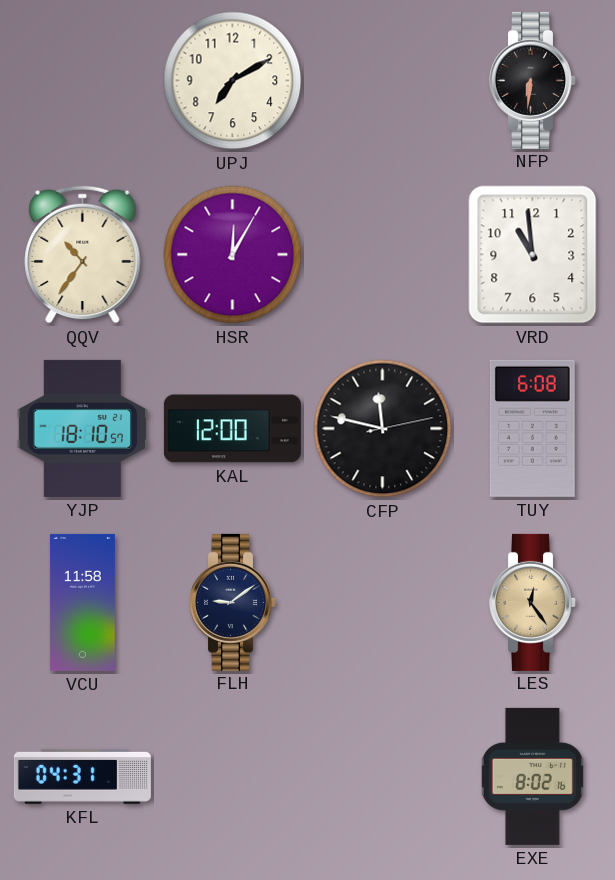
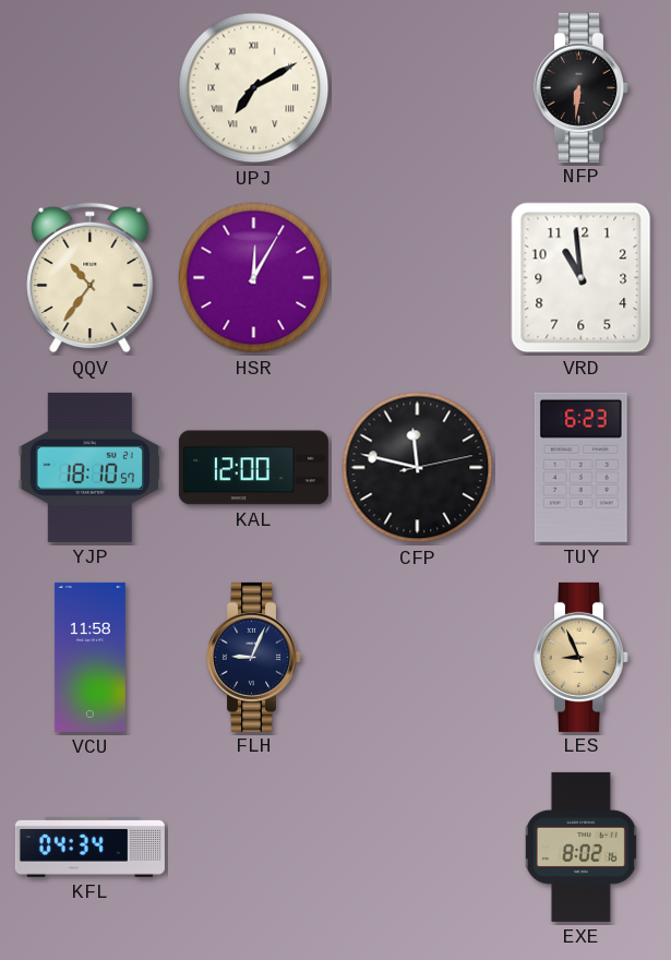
UPJ numerals: Arabic -> Roman
TUY: 6:08 -> 6:23
FLH: 9:09 -> 9:04
LES: 12:24 -> 8:56
KFL: 04:31 -> 04:34
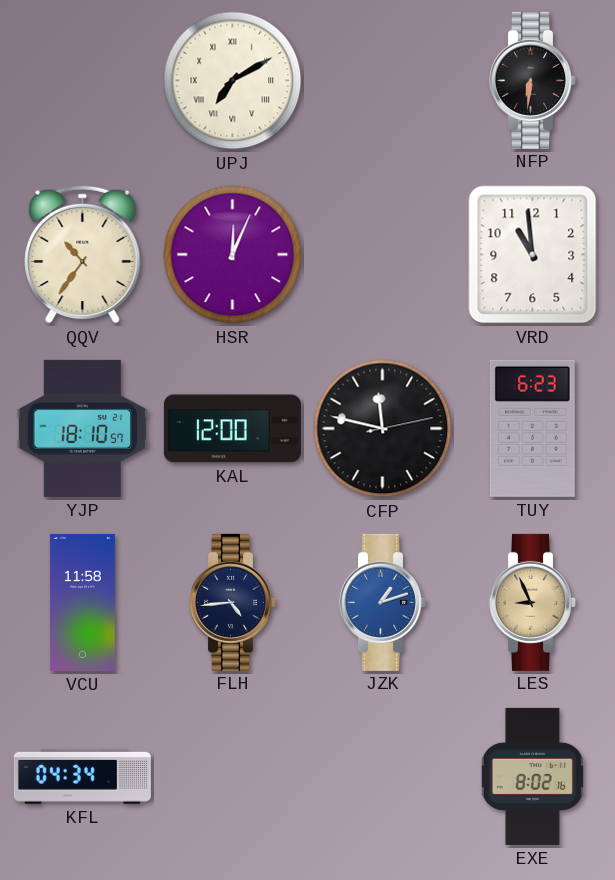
HSR: 12:05 -> 12:04
FLH: 9:04 -> 4:44
JZK: none -> 1:12
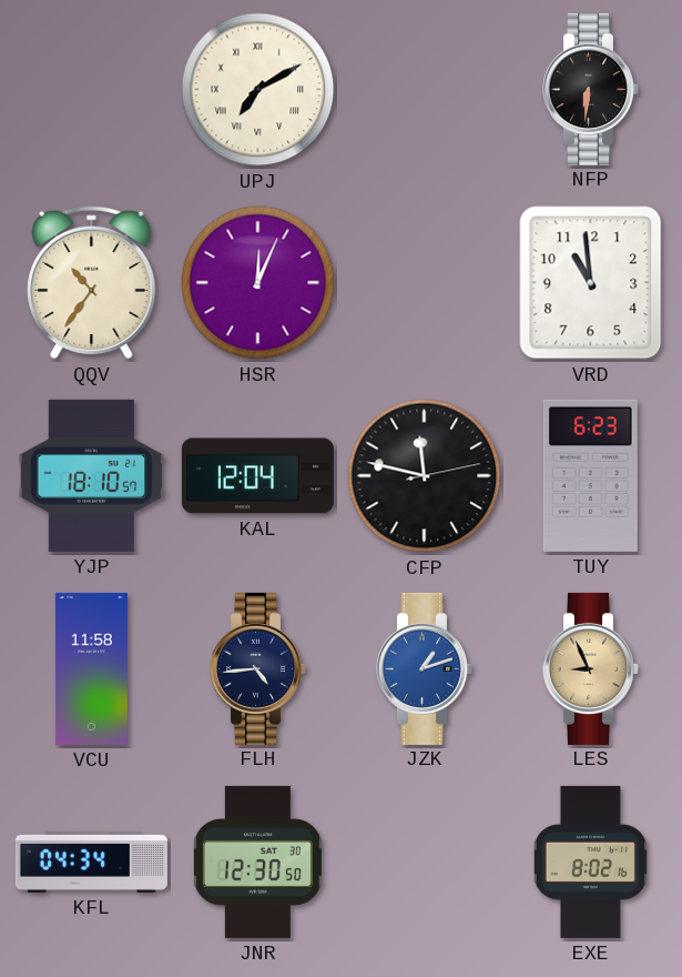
KAL: 12:00 -> 12:04
JNR: none -> 12:30
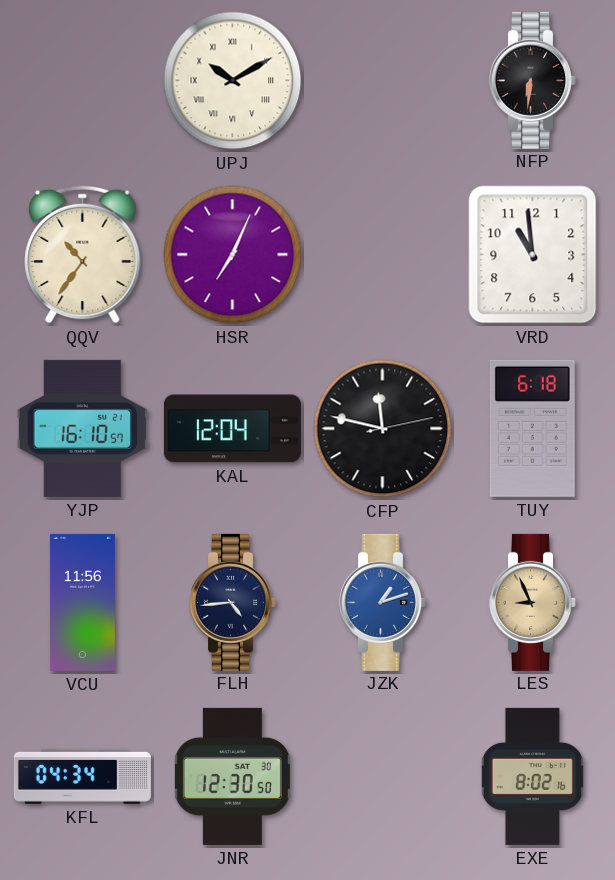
UPJ: 7:10 -> 10:10
HSR: 12:04 -> 7:04
YJP: 18:10 -> 16:10
TUY: 6:23 -> 6:18
VCU: 11:58 -> 11:56
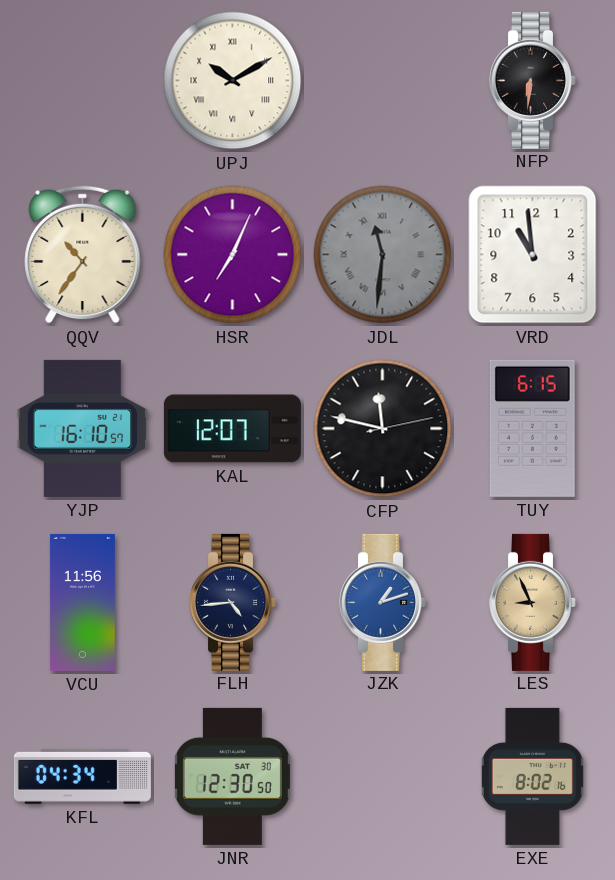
JDL: none -> 11:31
KAL: 12:04 -> 12:07
TUY: 6:18 -> 6:15
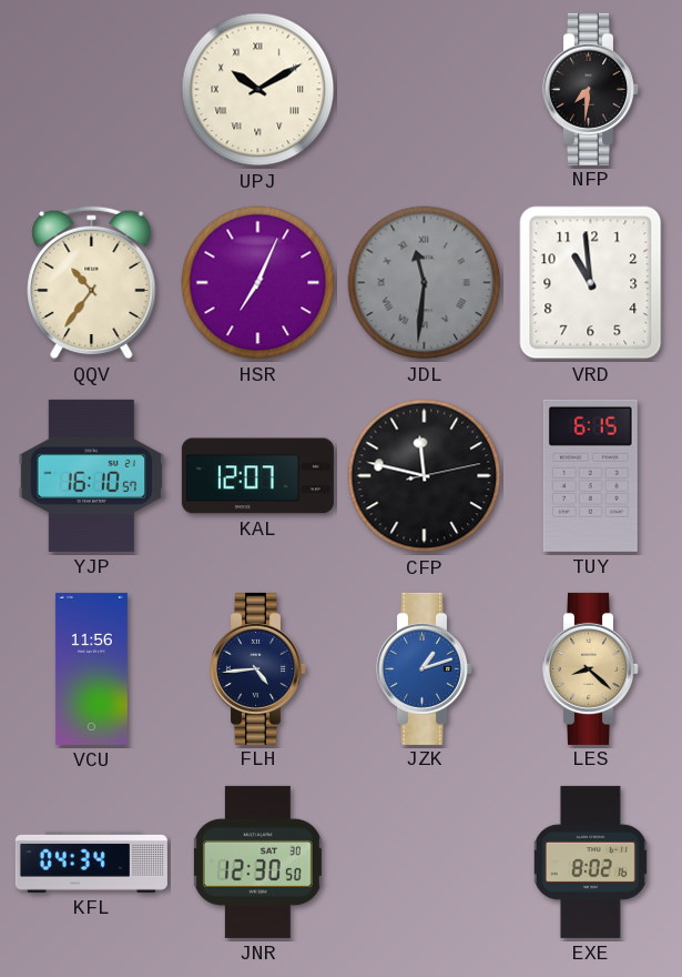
NFP: 6:31 -> 7:31
LES: 8:56 -> 8:22
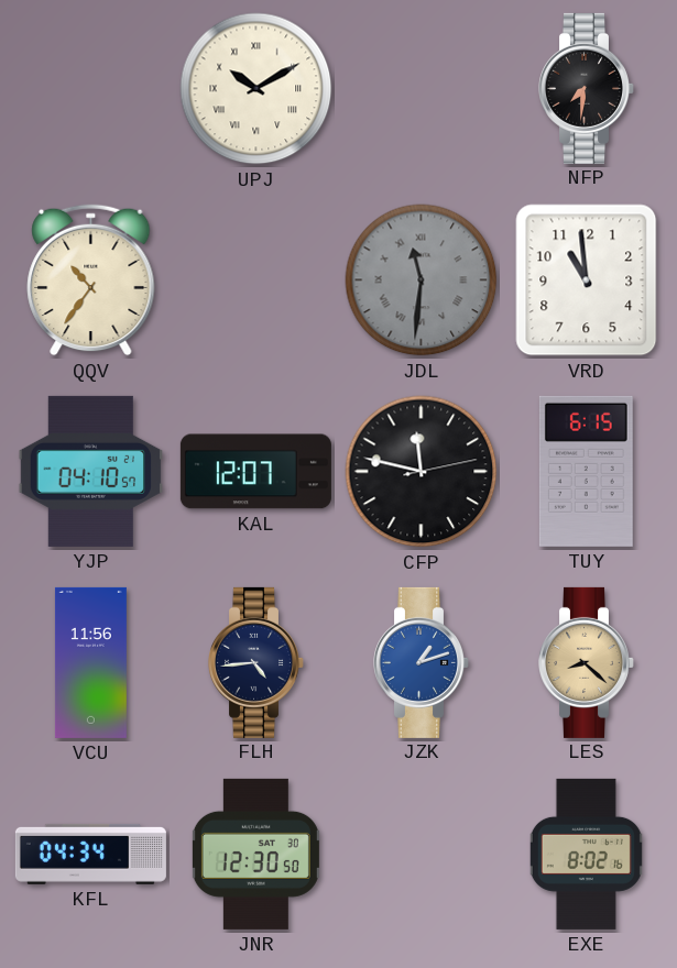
HSR: 7:04 -> none
YJP: 16:10 -> 04:10
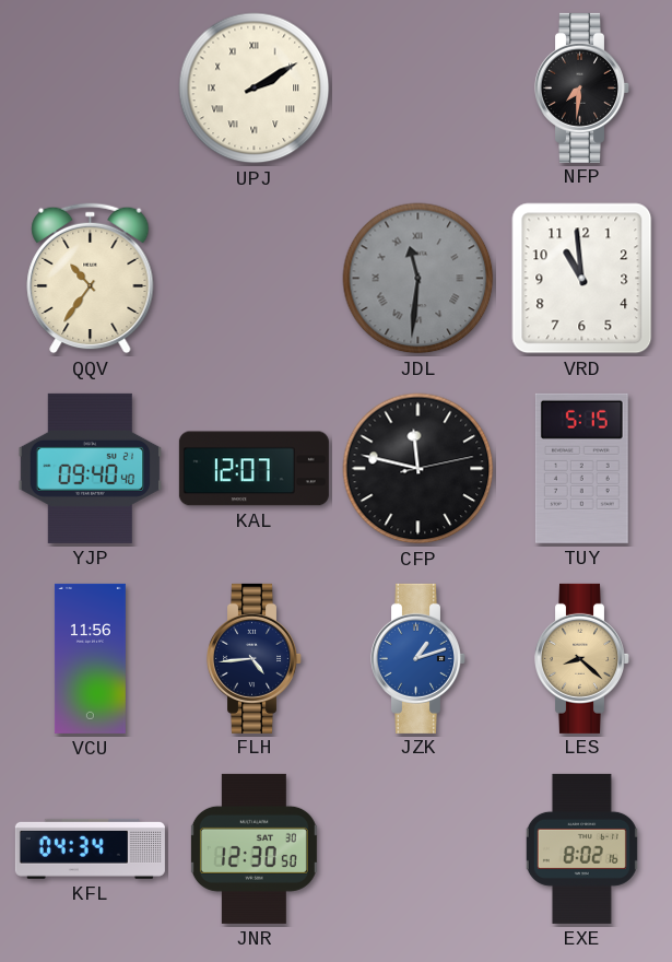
UPJ: 10:10 -> 2:10
YJP: 04:10 -> 09:40
TUY: 6:15 -> 5:15
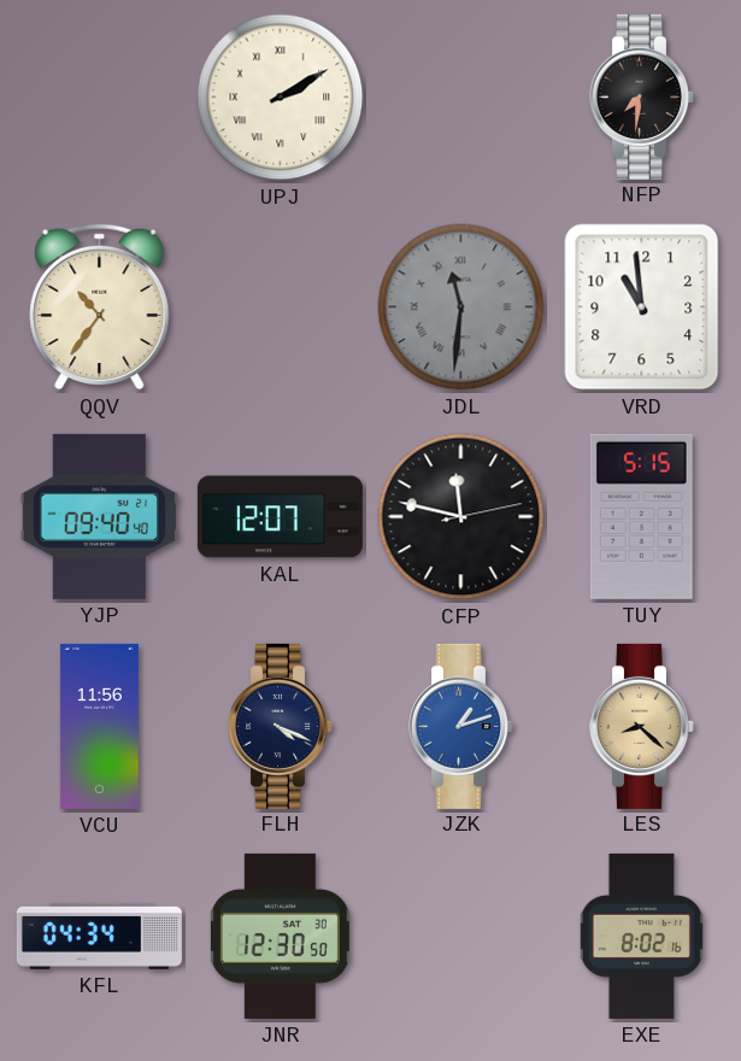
FLH: 4:44 -> 4:19
